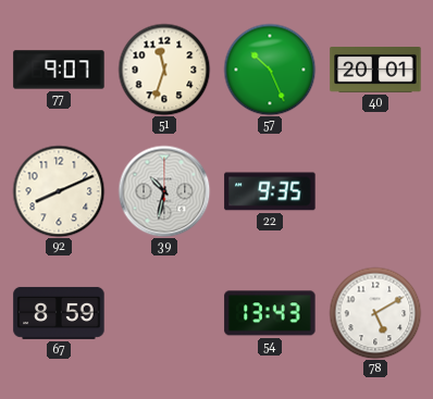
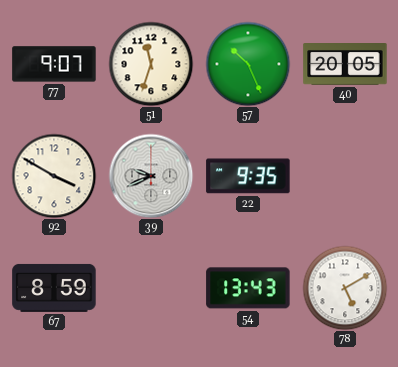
40: 20:01 -> 20:05
92: 8:11 -> 3:50
39: 10:32 -> 9:41
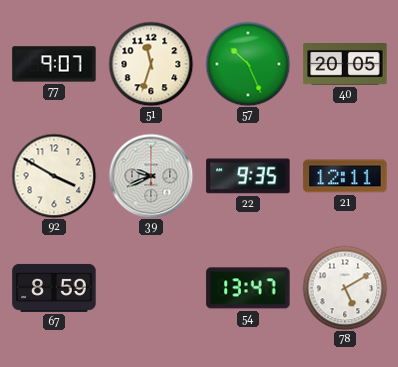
21: none -> 12:11
54: 13:43 -> 13:47
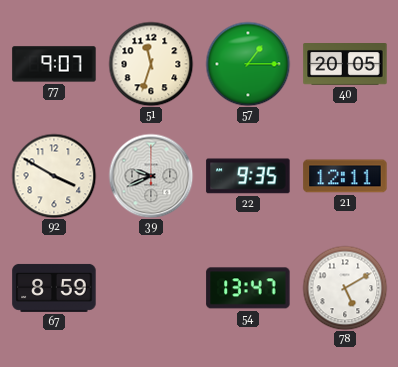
57: 10:26 -> 1:15
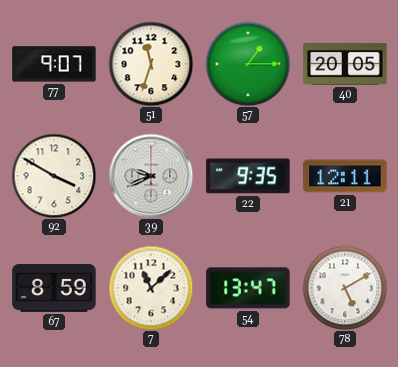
7: none -> 11:08
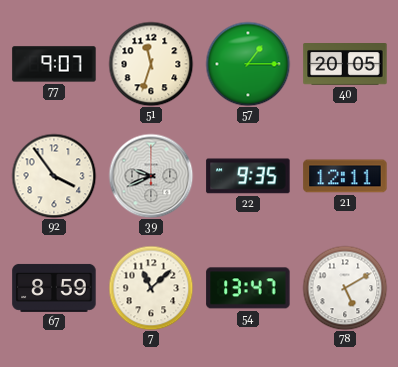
92: 3:50 -> 3:54
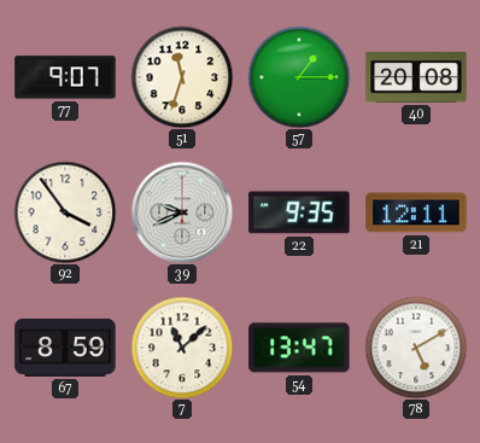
40: 20:05 -> 20:08
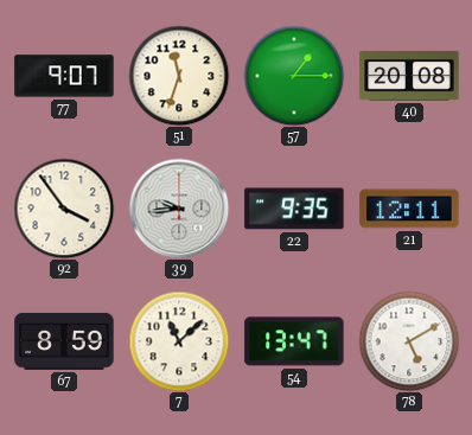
39: 9:41 -> 9:44
